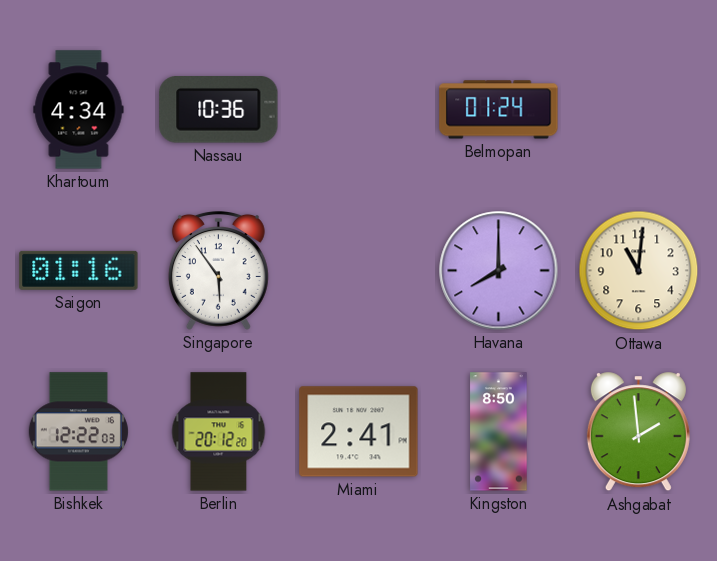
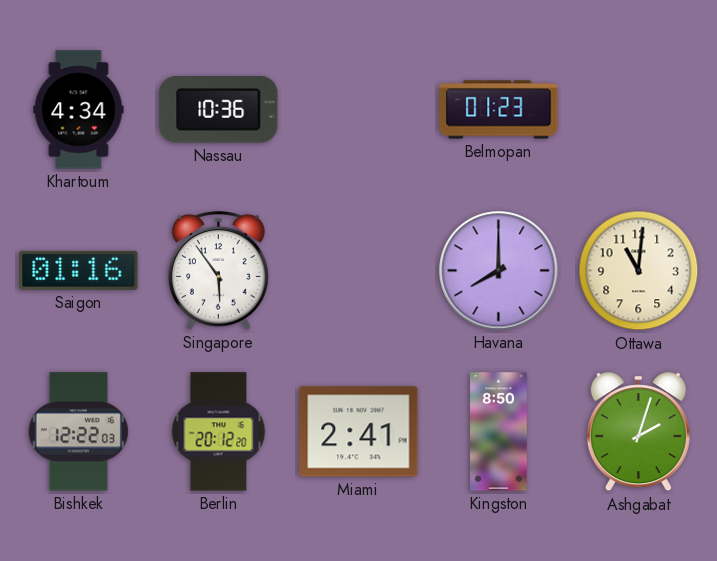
Belmopan: 01:24 -> 01:23
Ashgabat: 1:59 -> 2:03
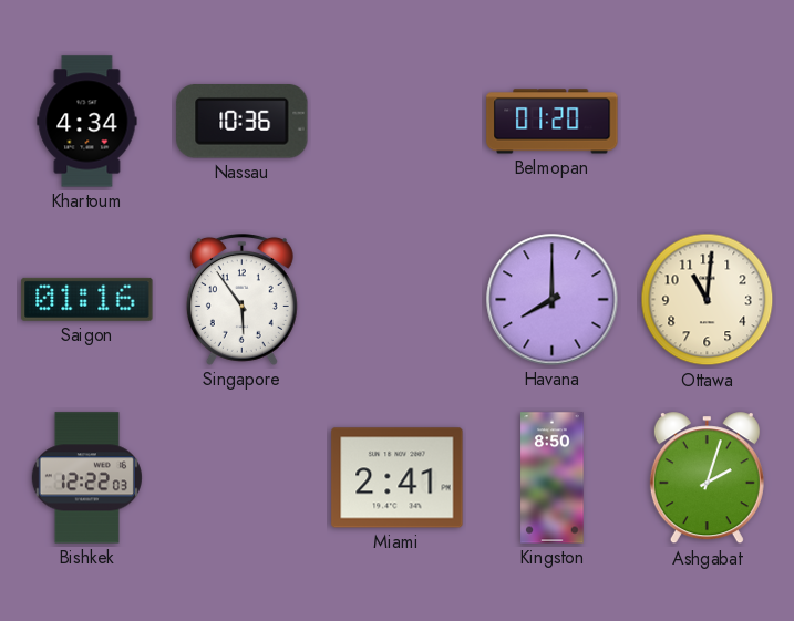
Belmopan: 01:23 -> 01:20
Berlin: 20:12 -> none
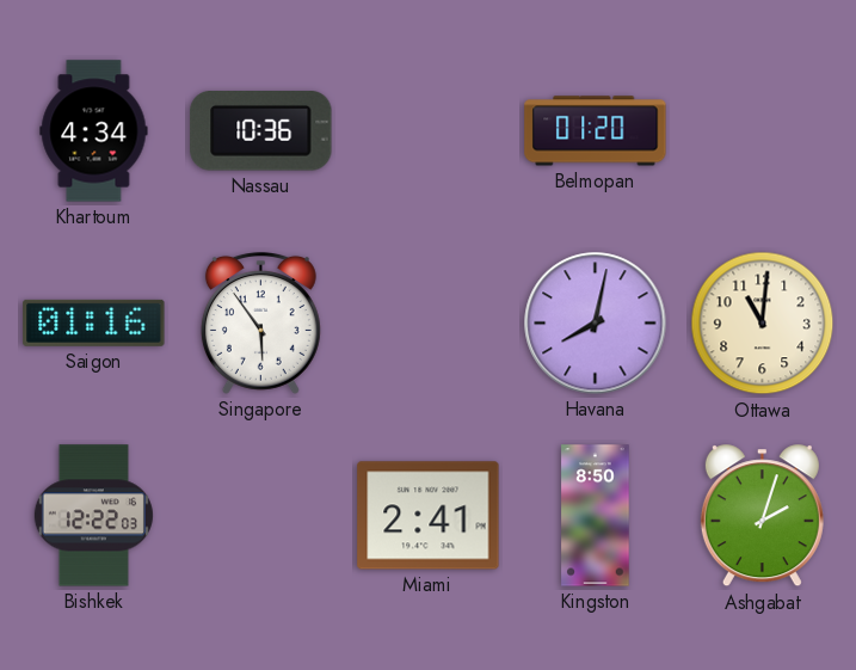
Havana: 8:00 -> 8:02
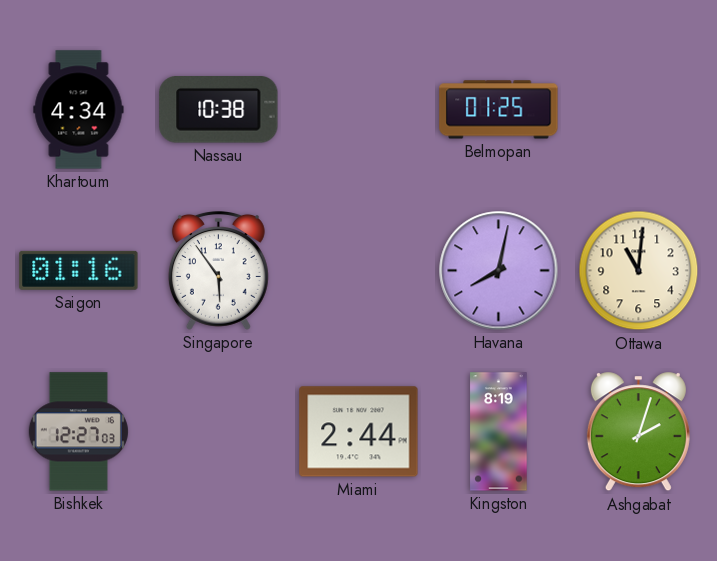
Nassau: 10:36 -> 10:38
Belmopan: 01:20 -> 01:25
Bishkek: 12:22 -> 12:27
Miami: 2:41 -> 2:44
Kingston: 8:50 -> 8:19
